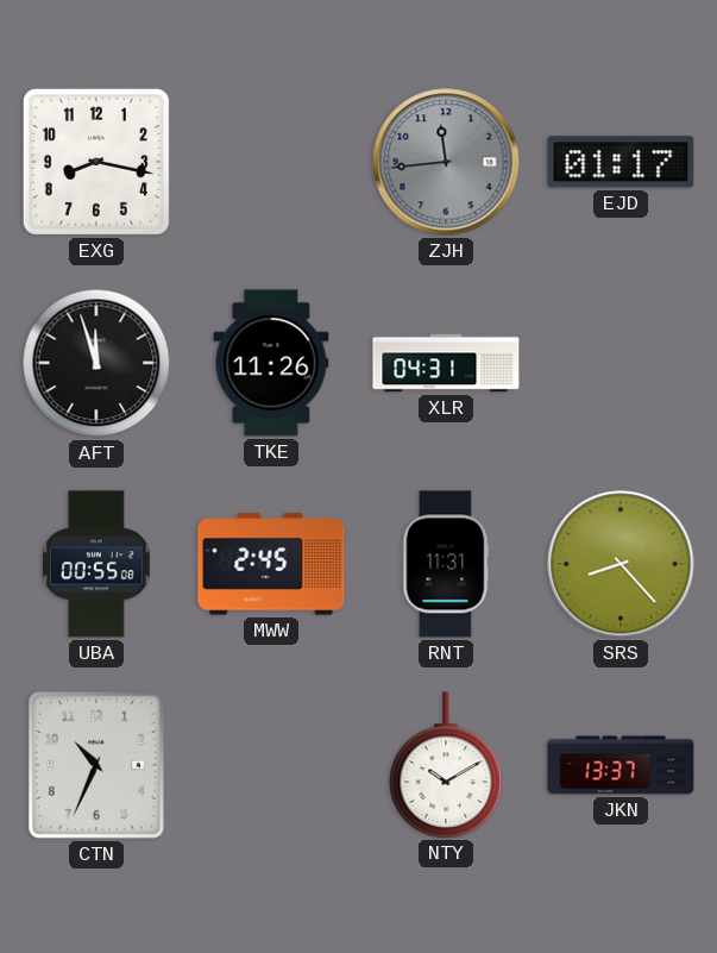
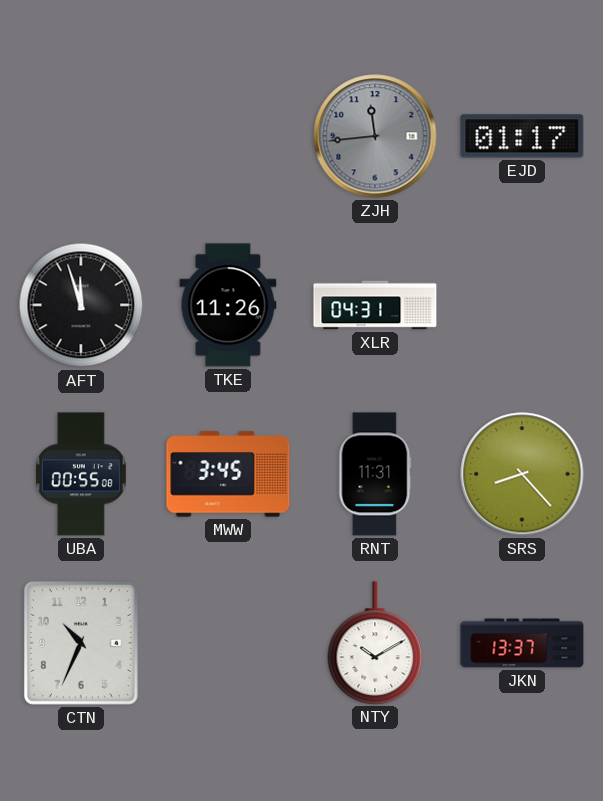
EXG: 8:17 -> none
MWW: 2:45 -> 3:45
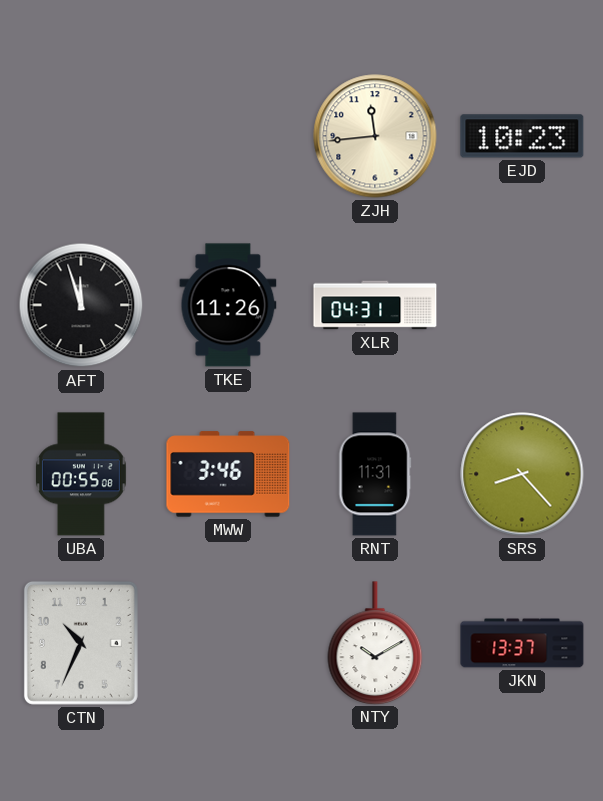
ZJH dial: grey -> cream
EJD: 01:17 -> 10:23
MWW: 3:45 -> 3:46
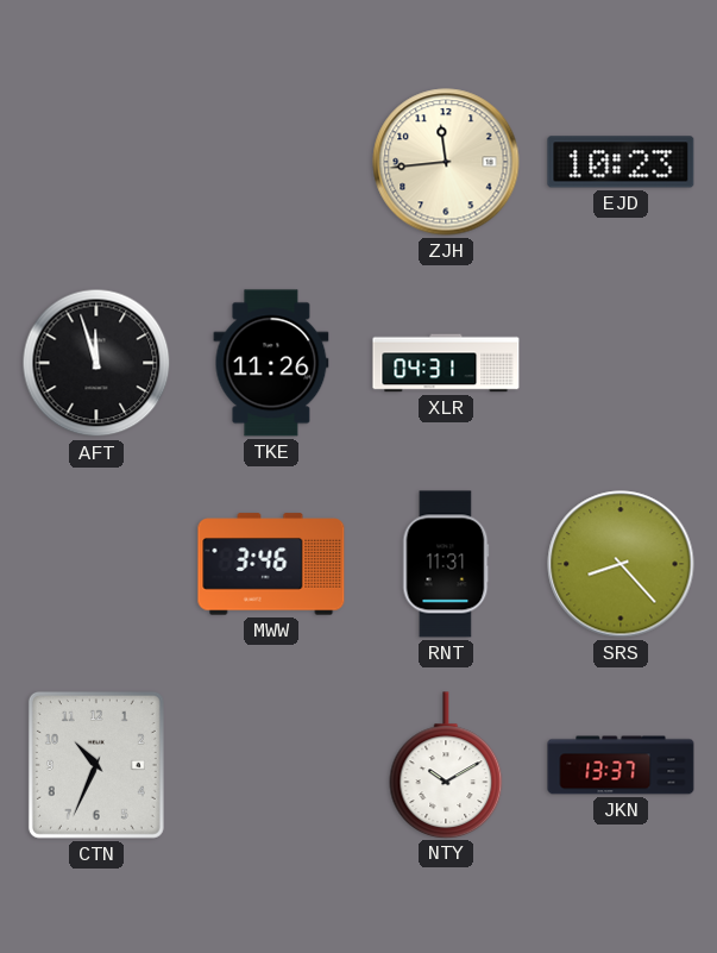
UBA: 00:55 -> none
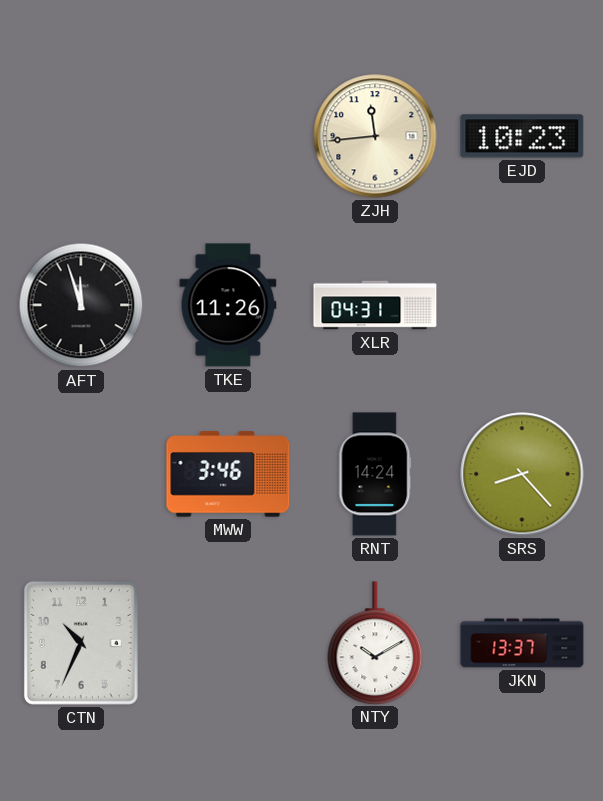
RNT: 11:31 -> 14:24
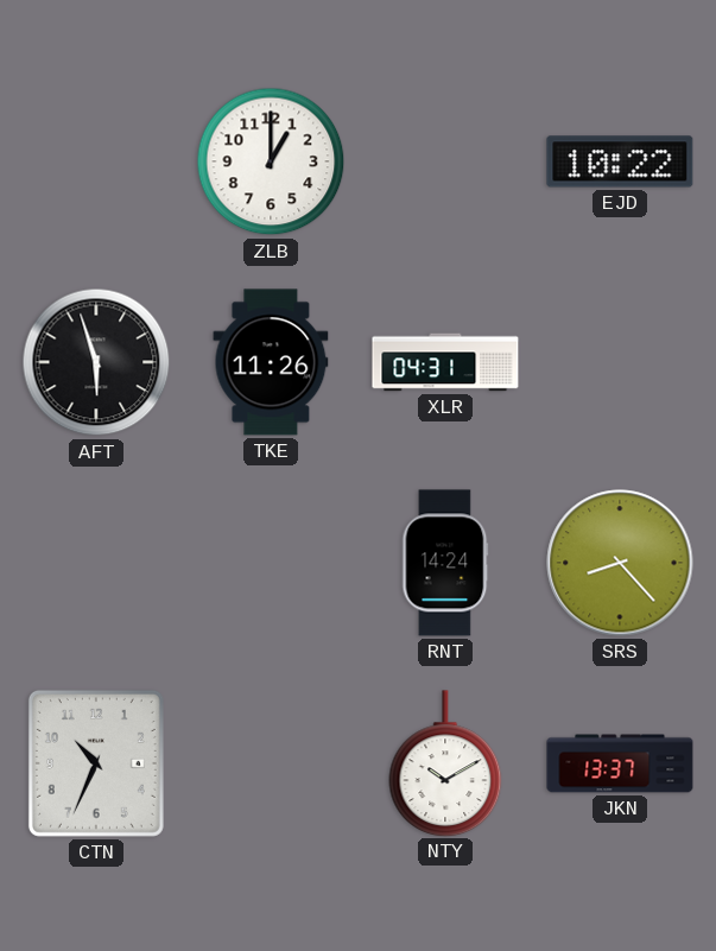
ZLB: none -> 1:00
ZJH: 11:44 -> none
EJD: 10:23 -> 10:22
AFT: 11:57 -> 5:57
MWW: 3:46 -> none
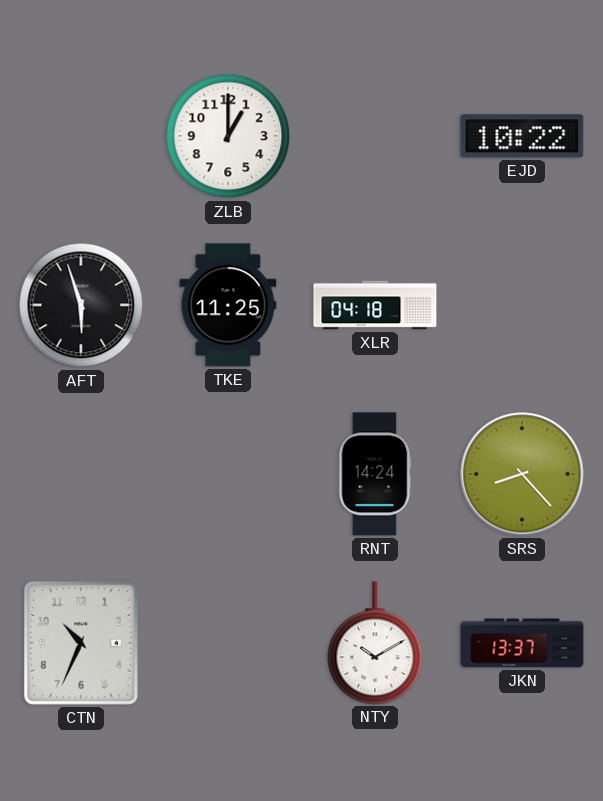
TKE: 11:26 -> 11:25
XLR: 04:31 -> 04:18
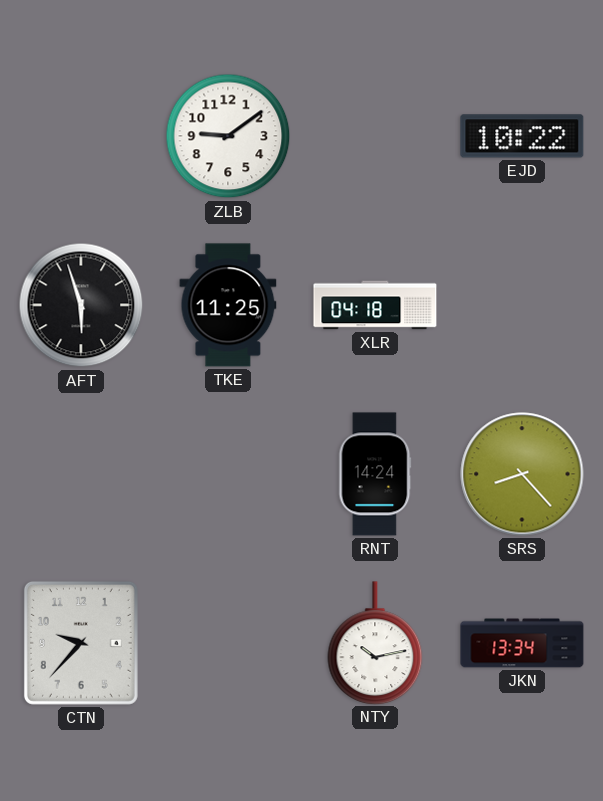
ZLB: 1:00 -> 9:09
CTN: 10:34 -> 9:37
NTY: 10:10 -> 10:13
JKN: 13:37 -> 13:34
